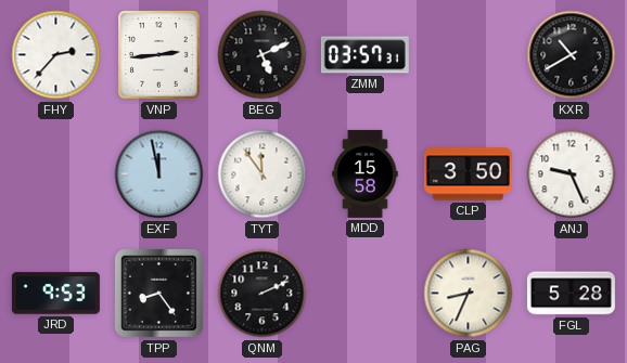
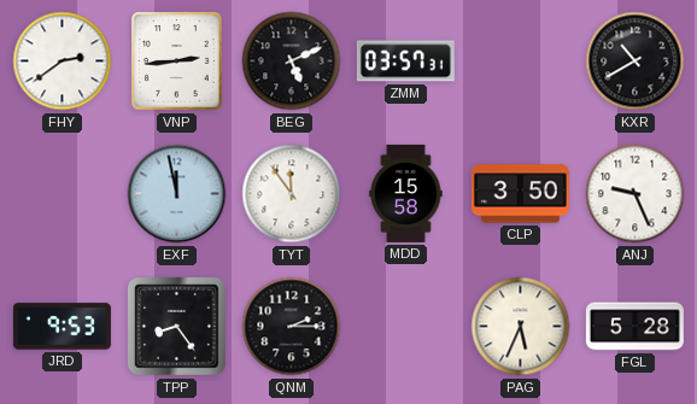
FHY: 2:37 -> 2:39
QNM: 2:11 -> 2:15
PAG: 8:34 -> 5:34
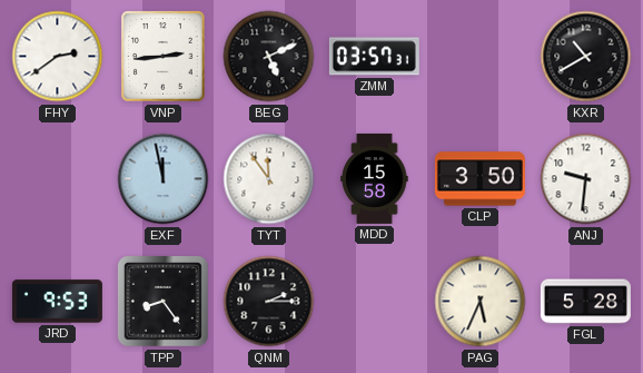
ANJ: 9:26 -> 9:31
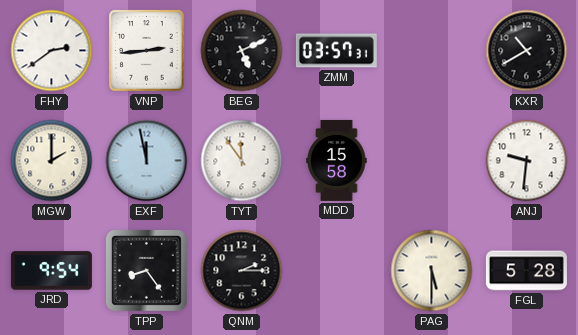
MGW: none -> 2:00
CLP: 3:50 -> none
JRD: 9:53 -> 9:54
PAG: 5:34 -> 5:30
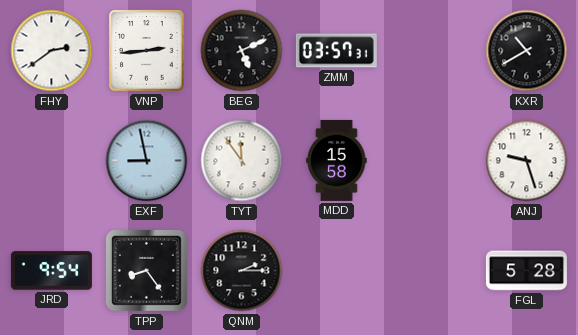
MGW: 2:00 -> none
EXF: 11:58 -> 8:58
ANJ: 9:31 -> 9:27
PAG: 5:30 -> none
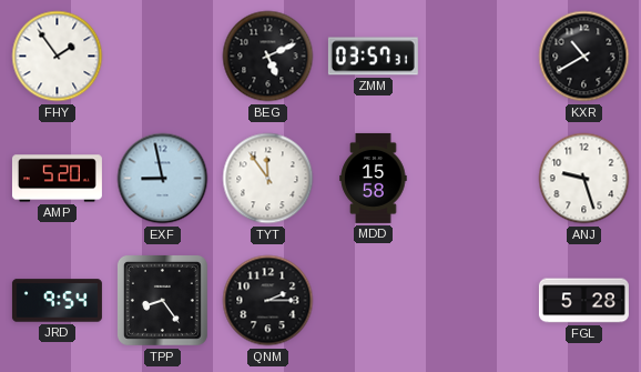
FHY: 2:39 -> 1:54
VNP: 2:44 -> none
AMP: none -> 5:20
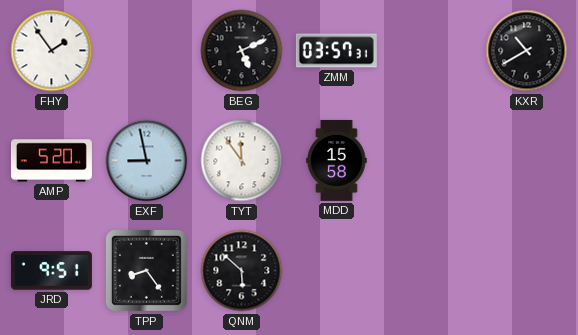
ANJ: 9:27 -> none
JRD: 9:54 -> 9:51
QNM: 2:15 -> 5:52
FGL: 5:28 -> none
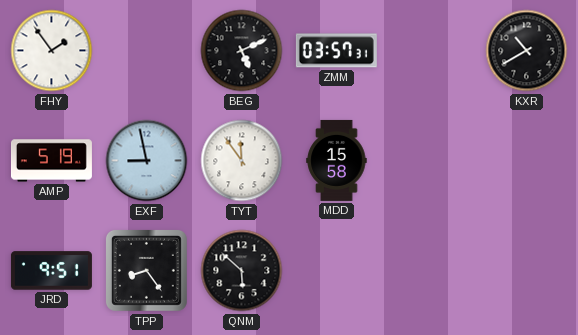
AMP: 5:20 -> 5:19
